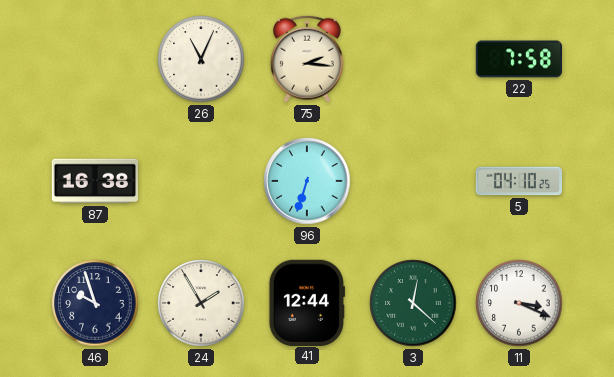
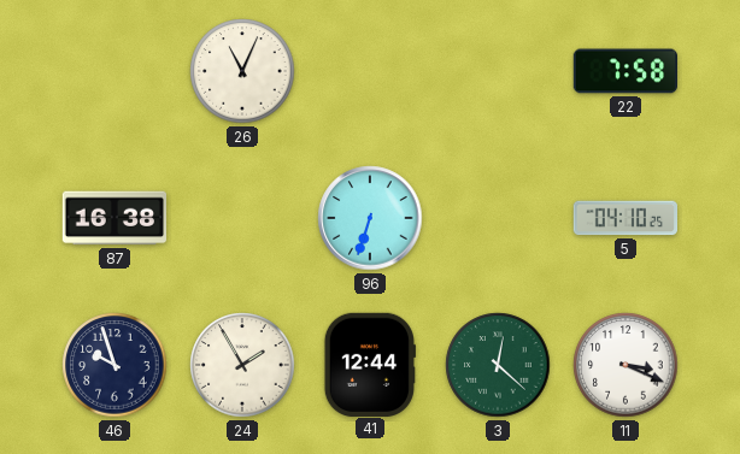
75: 2:16 -> none
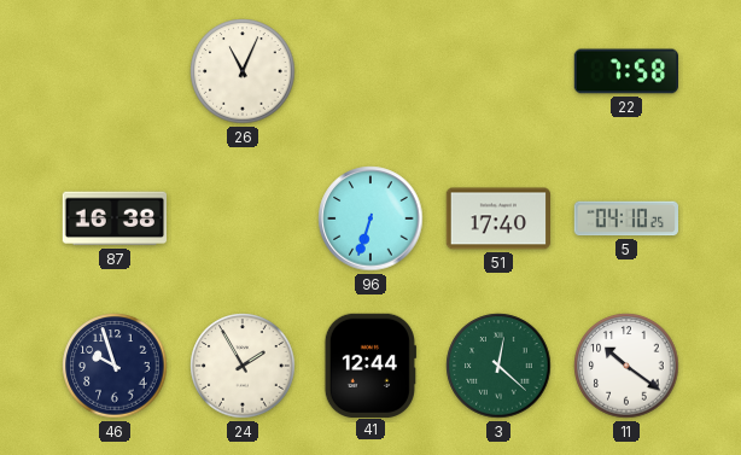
51: none -> 17:40
11: 3:19 -> 10:21
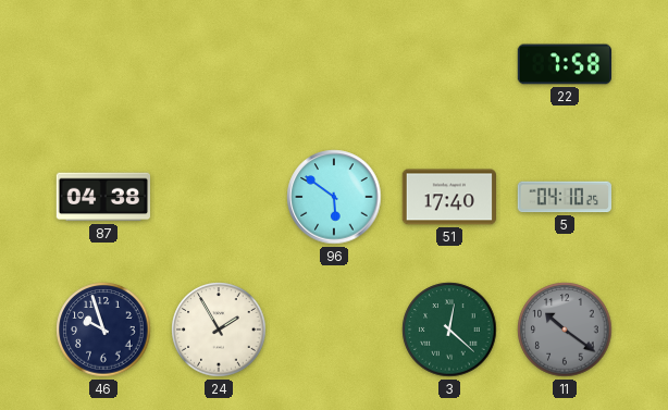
26: 11:04 -> none
87: 16:38 -> 04:38
96: 6:33 -> 5:51
41: 12:44 -> none
11 dial: white -> grey
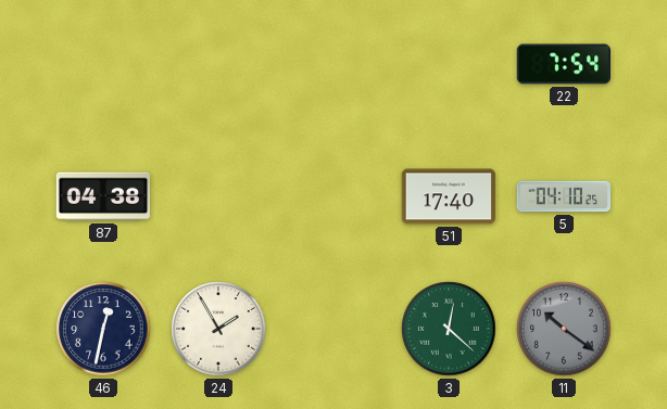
22: 7:58 -> 7:54
96: 5:51 -> none
46: 9:57 -> 12:32
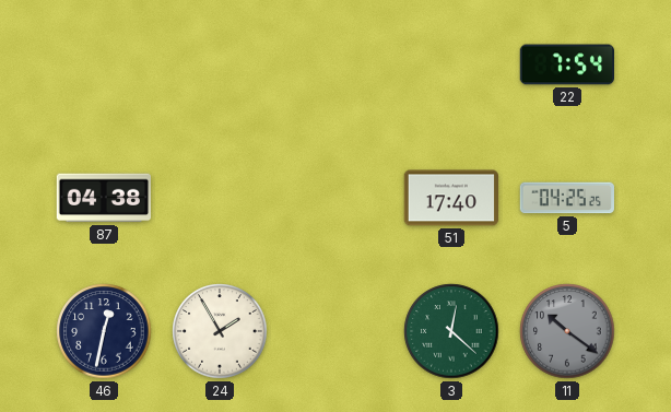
5: 04:10 -> 04:25
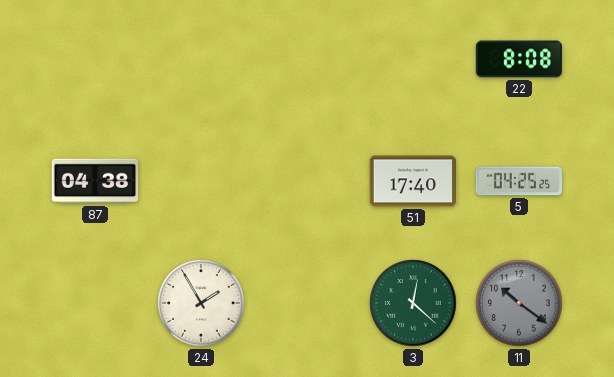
22: 7:54 -> 8:08
46: 12:32 -> none
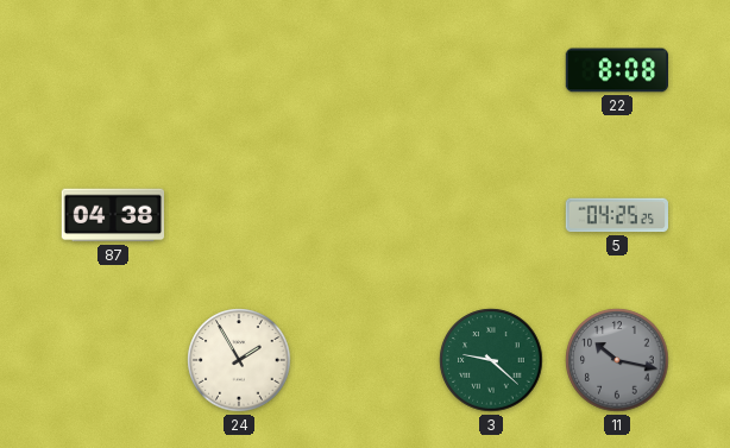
51: 17:40 -> none
3: 12:22 -> 9:22
11: 10:21 -> 10:17
